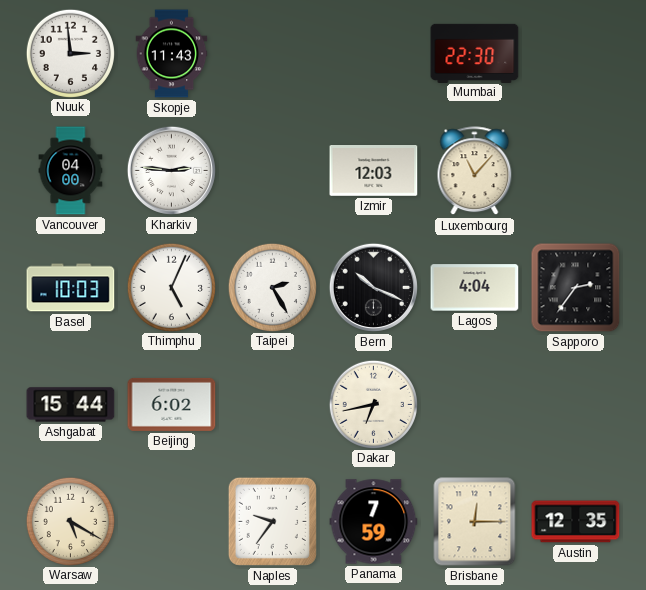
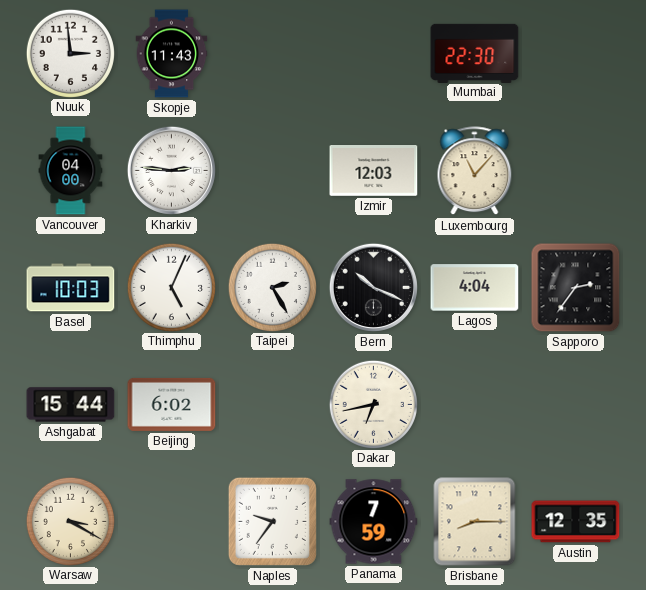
Warsaw: 5:20 -> 3:20
Brisbane: 12:15 -> 8:15
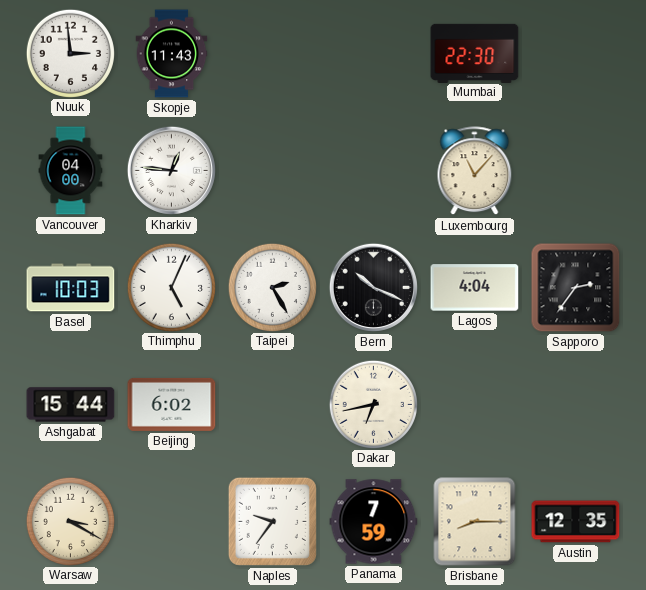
Kharkiv: 2:46 -> 12:46
Izmir: 12:03 -> none
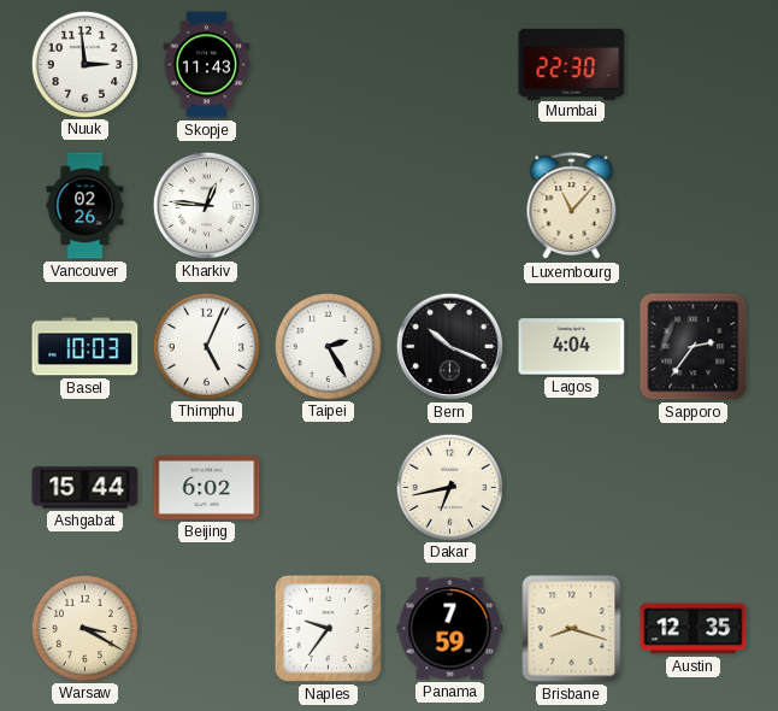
Vancouver: 04:00 -> 02:26
Brisbane: 8:15 -> 8:18
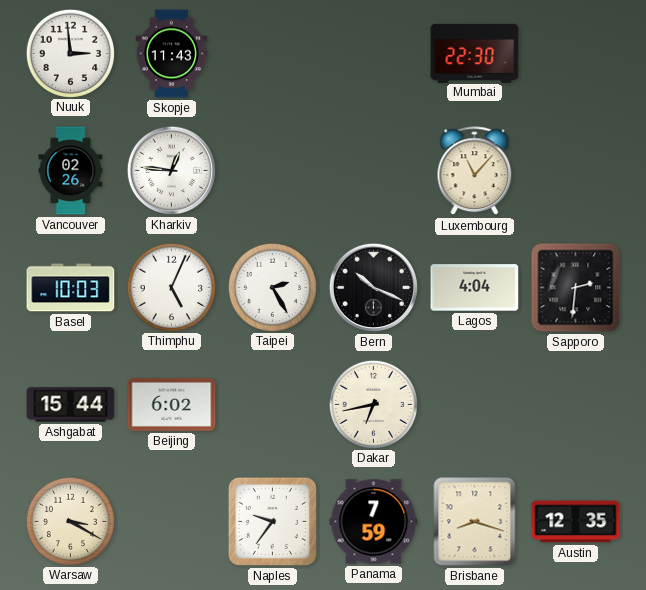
Sapporo: 2:36 -> 2:31
